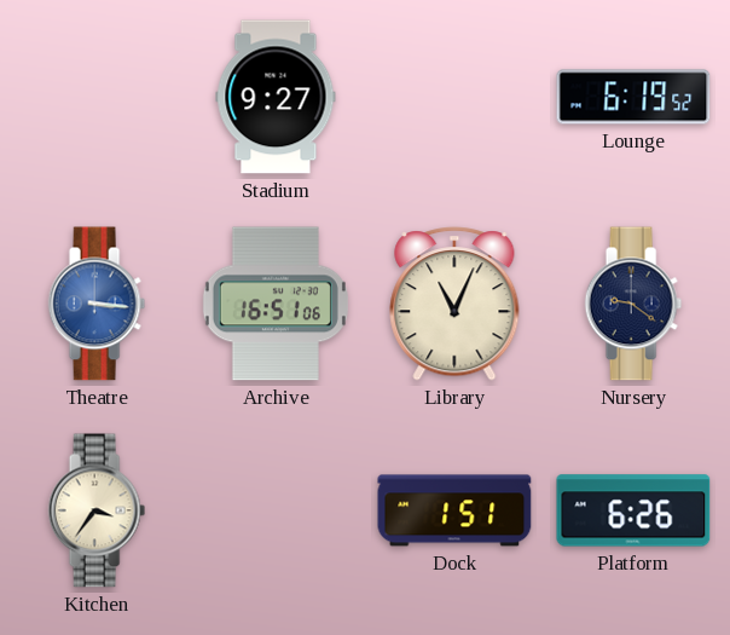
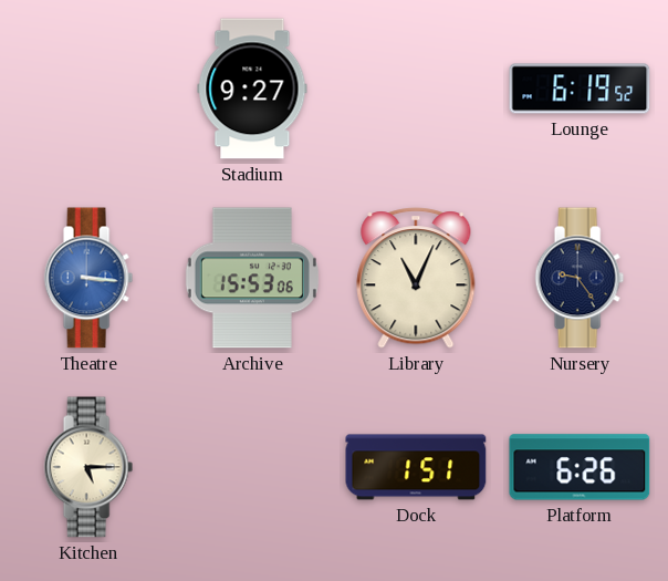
Archive: 16:51 -> 15:53
Nursery: 9:21 -> 9:24
Kitchen: 3:36 -> 5:15
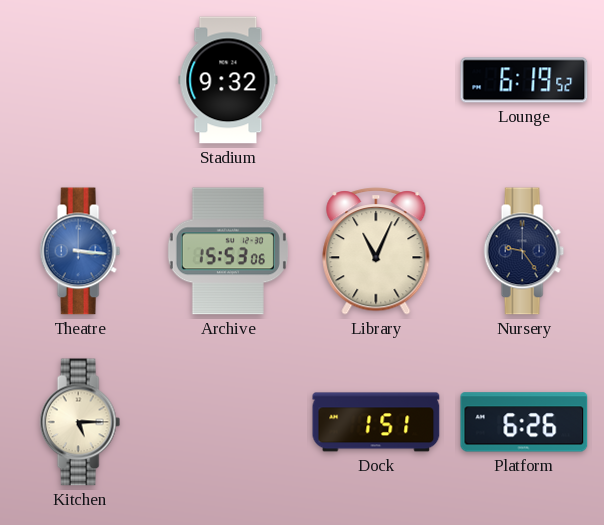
Stadium: 9:27 -> 9:32
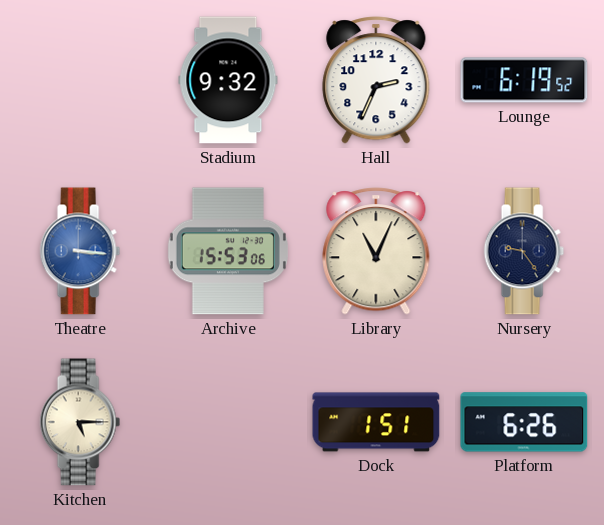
Hall: none -> 2:34
